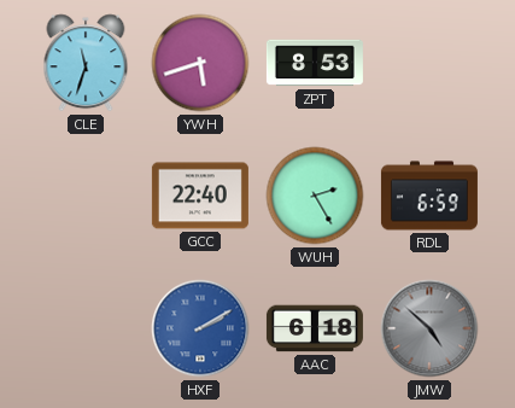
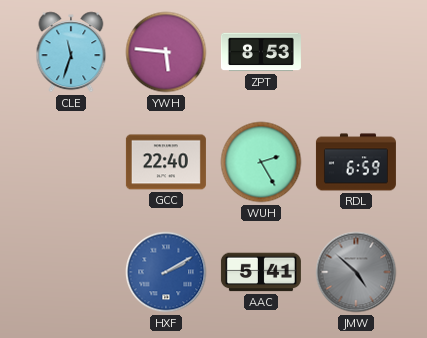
YWH: 5:42 -> 5:46
AAC: 6:18 -> 5:41
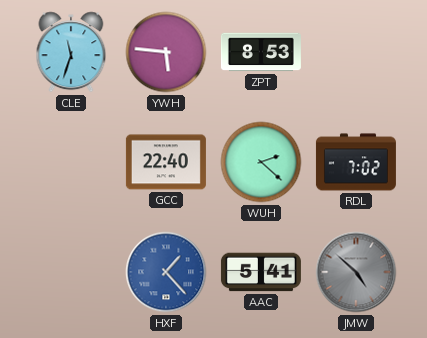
WUH: 2:25 -> 2:22
RDL: 6:59 -> 7:02
HXF: 2:10 -> 1:23
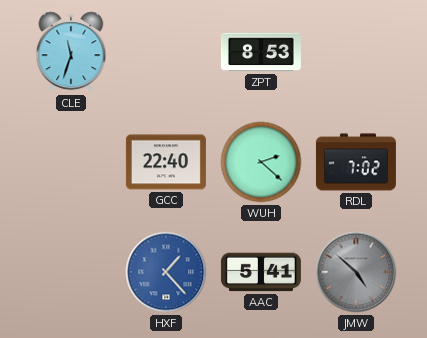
YWH: 5:46 -> none
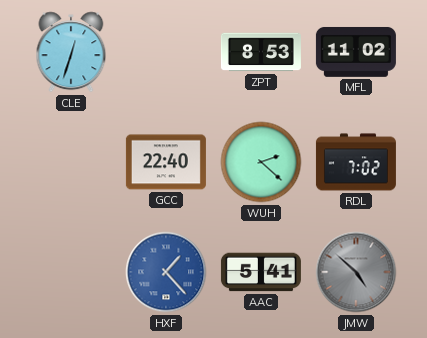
CLE: 11:33 -> 12:33
MFL: none -> 11:02
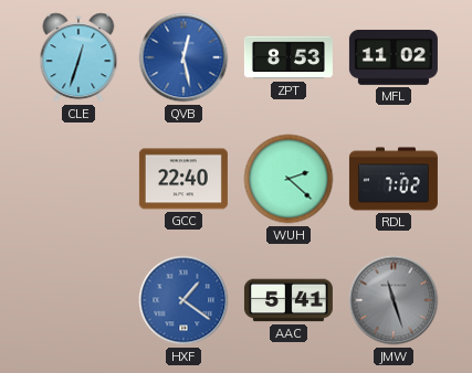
QVB: none -> 12:28
HXF: 1:23 -> 1:21
JMW: 4:52 -> 11:27
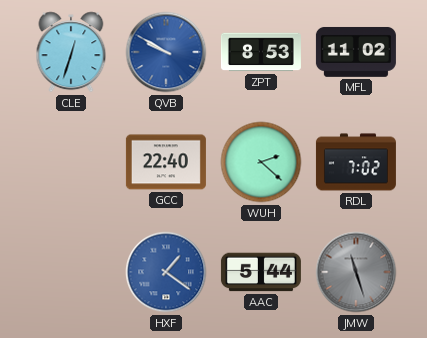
QVB: 12:28 -> 9:50
AAC: 5:41 -> 5:44
